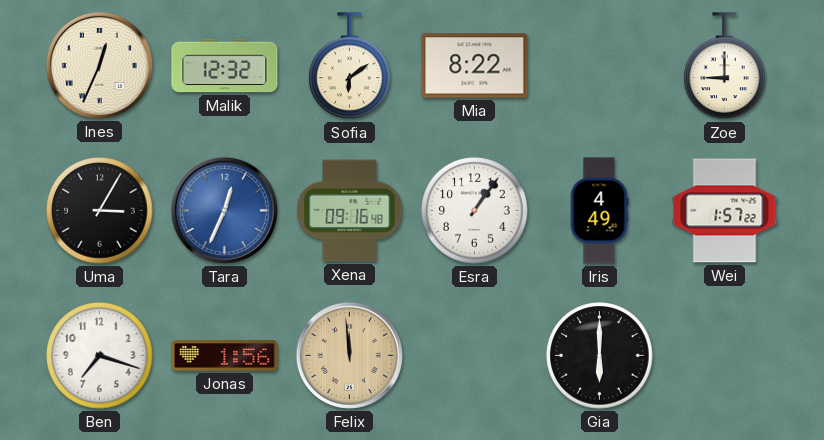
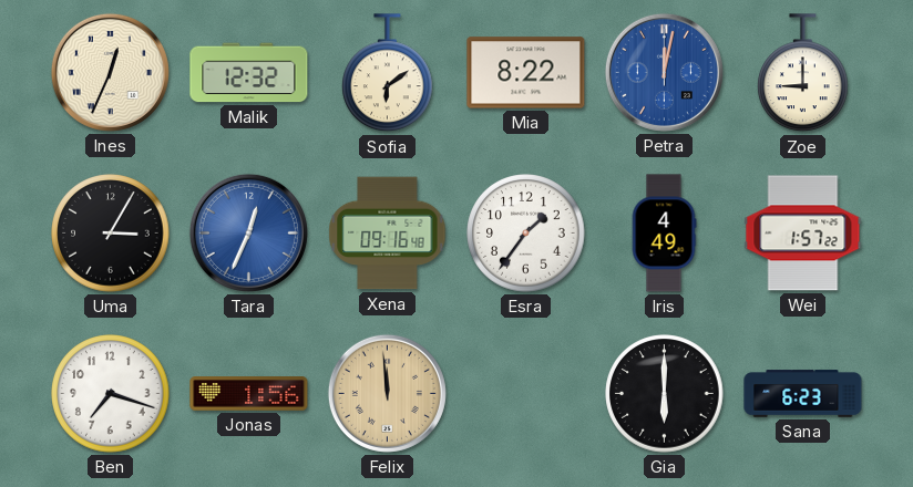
Petra: none -> 12:02
Esra: 1:06 -> 1:36
Sana: none -> 6:23
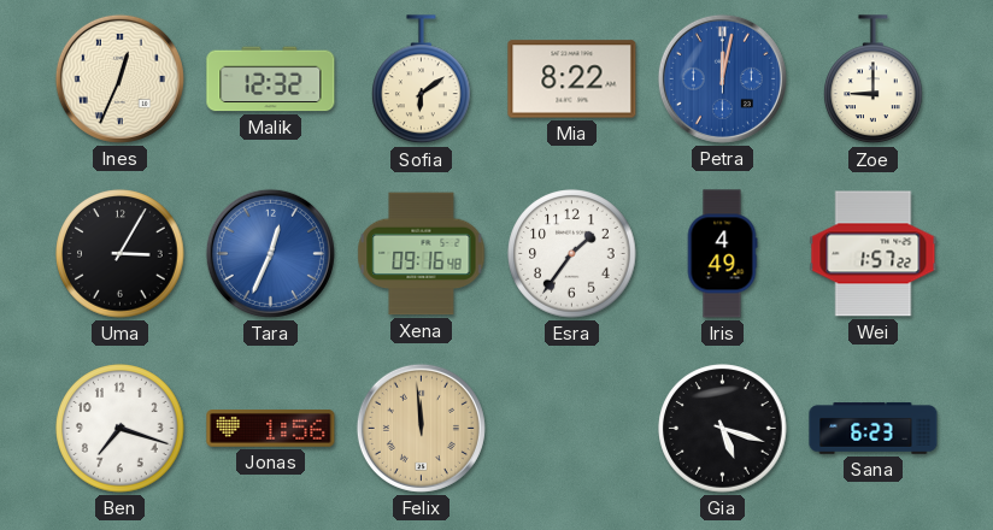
Gia: 6:00 -> 5:18
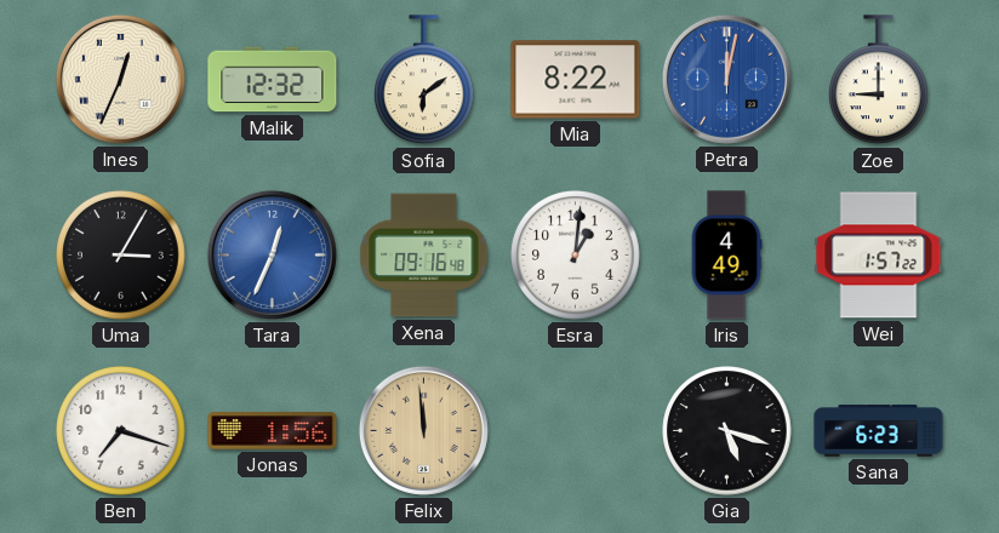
Esra: 1:36 -> 1:01
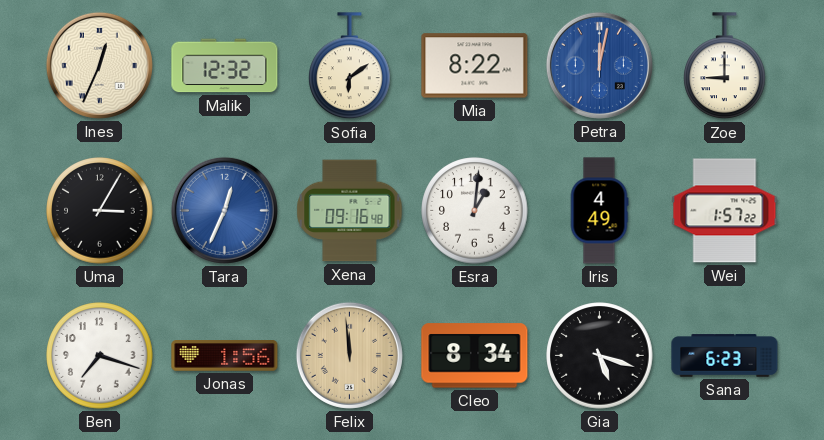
Cleo: none -> 8:34
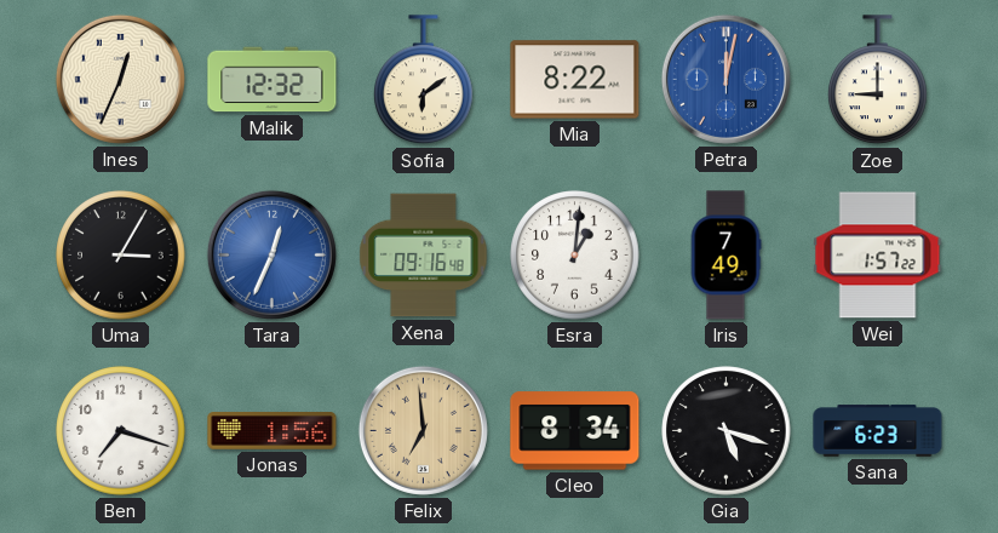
Iris: 4:49 -> 7:49
Felix: 11:59 -> 6:59
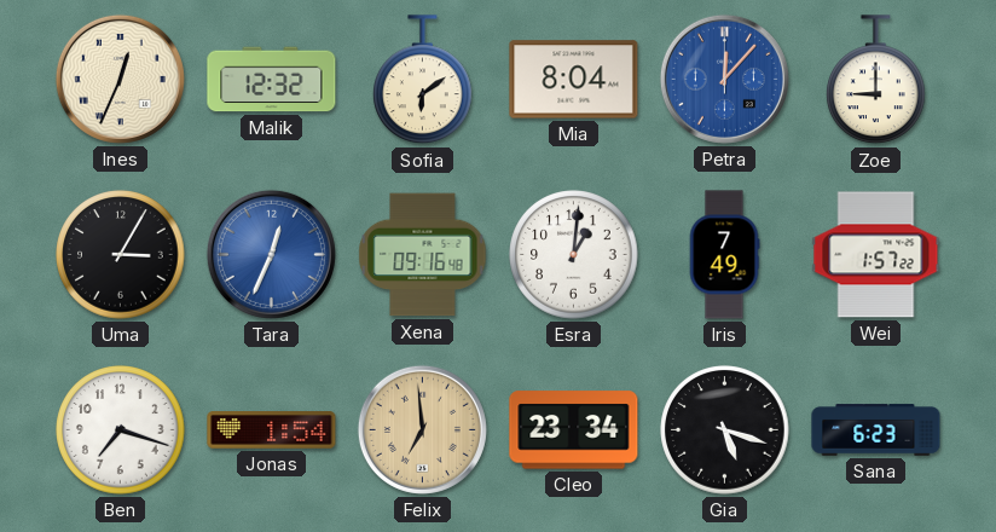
Mia: 8:22 -> 8:04
Petra: 12:02 -> 12:07
Jonas: 1:56 -> 1:54
Cleo: 8:34 -> 23:34
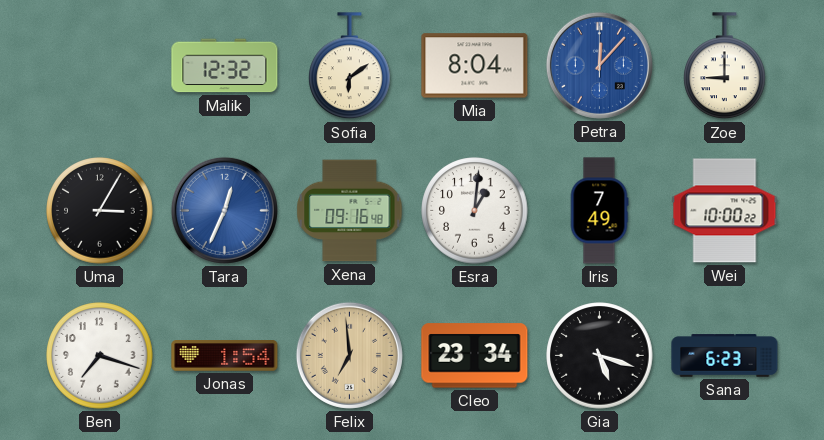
Ines: 12:34 -> none
Wei: 1:57 -> 10:00
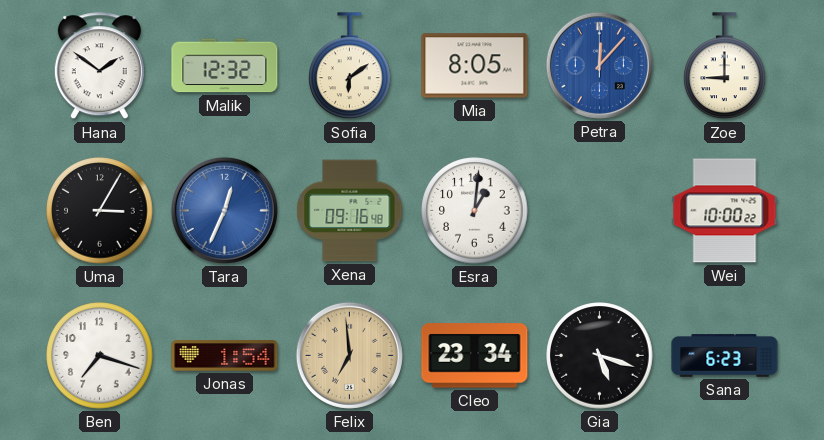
Hana: none -> 1:51
Mia: 8:04 -> 8:05
Iris: 7:49 -> none
